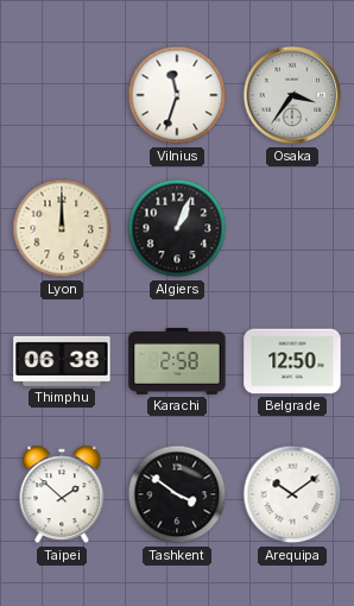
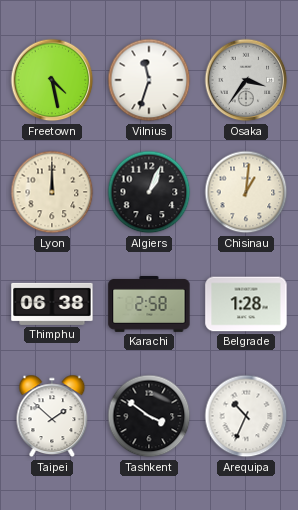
Freetown: none -> 4:28
Chisinau: none -> 1:01
Belgrade: 12:50 -> 1:28
Arequipa: 10:09 -> 10:34
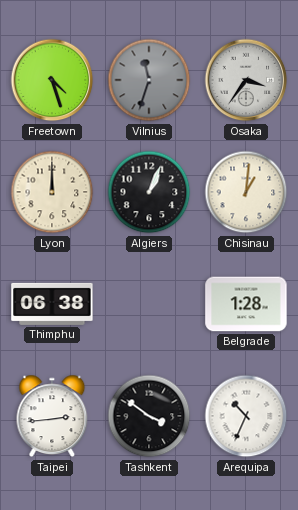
Freetown: 4:28 -> 4:27
Vilnius dial: white -> grey
Karachi: 2:58 -> none
Taipei: 1:52 -> 2:44
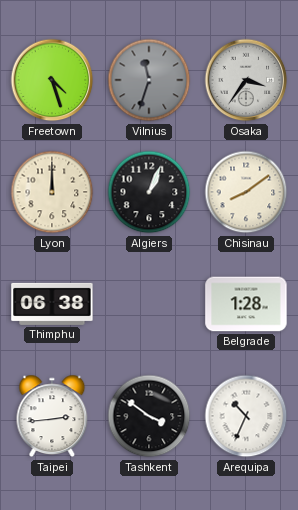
Chisinau: 1:01 -> 8:09
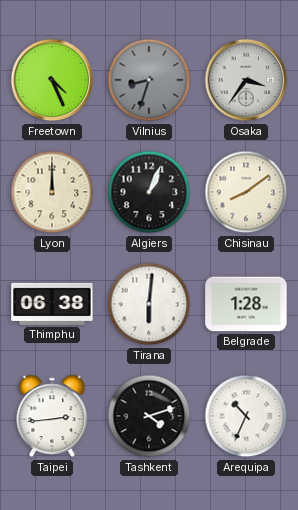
Freetown: 4:27 -> 4:26
Vilnius: 11:33 -> 8:33
Tirana: none -> 6:01
Tashkent: 3:51 -> 4:12
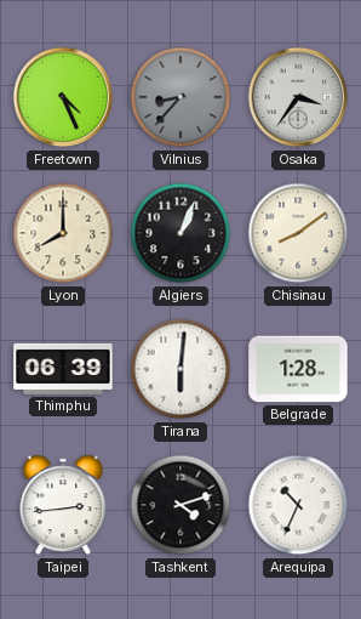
Vilnius: 8:33 -> 8:37
Lyon: 12:00 -> 8:00
Thimphu: 06:38 -> 06:39
